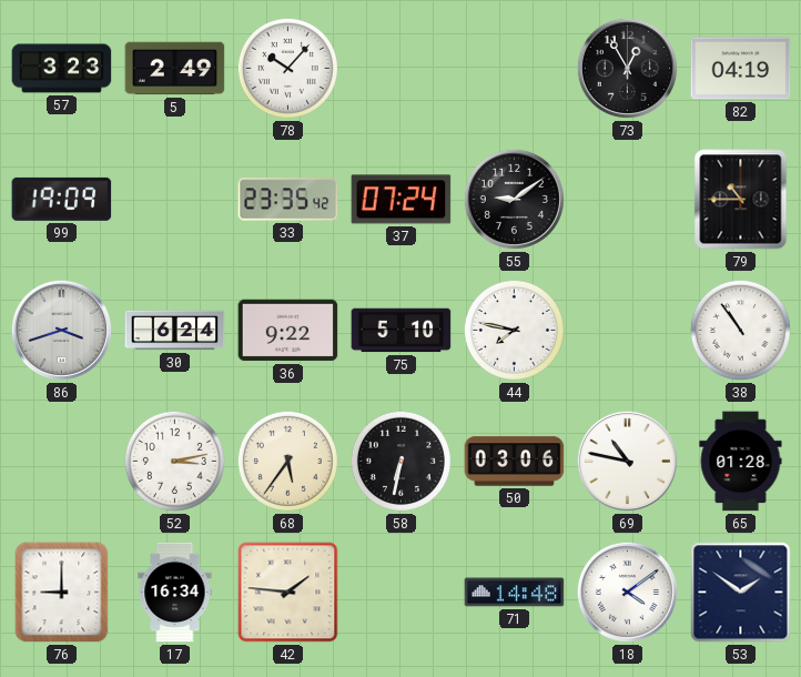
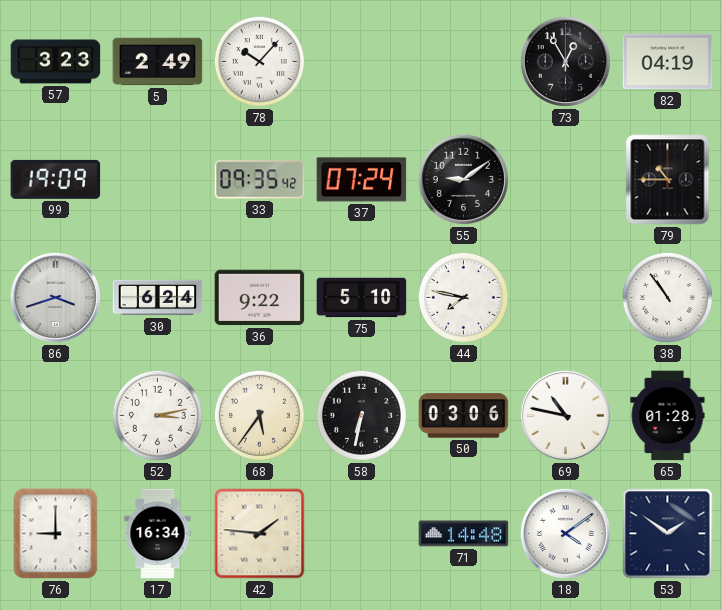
33: 23:35 -> 09:35
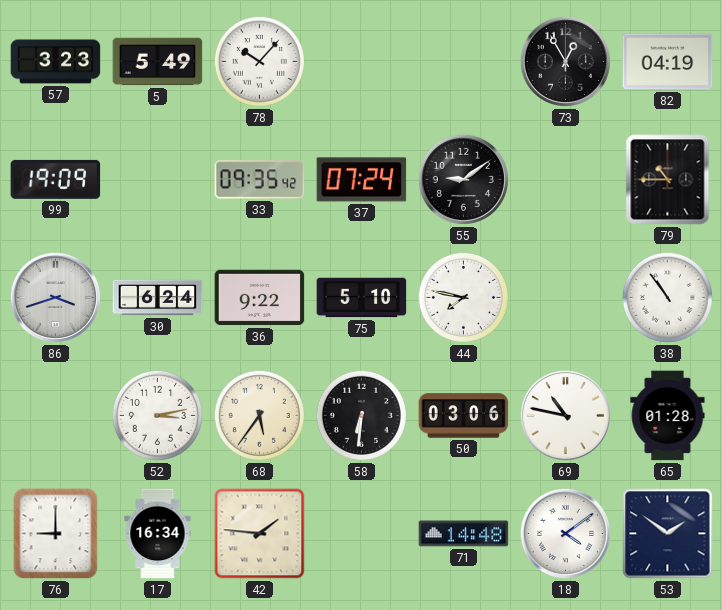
5: 2:49 -> 5:49
58: 6:32 -> 6:31
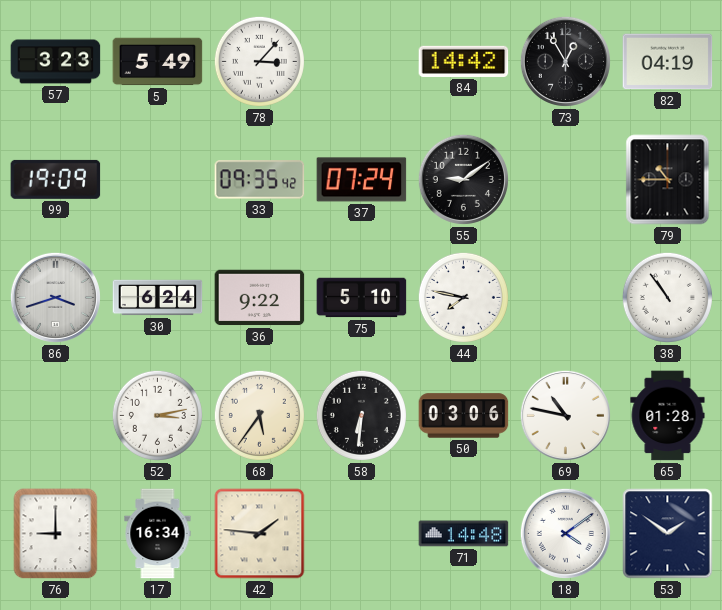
78: 10:07 -> 3:07
84: none -> 14:42
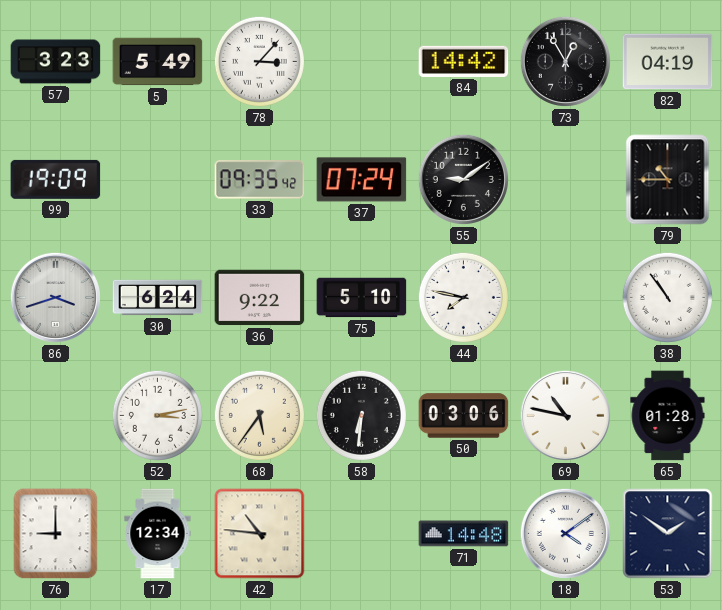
17: 16:34 -> 12:34
42: 1:46 -> 10:46
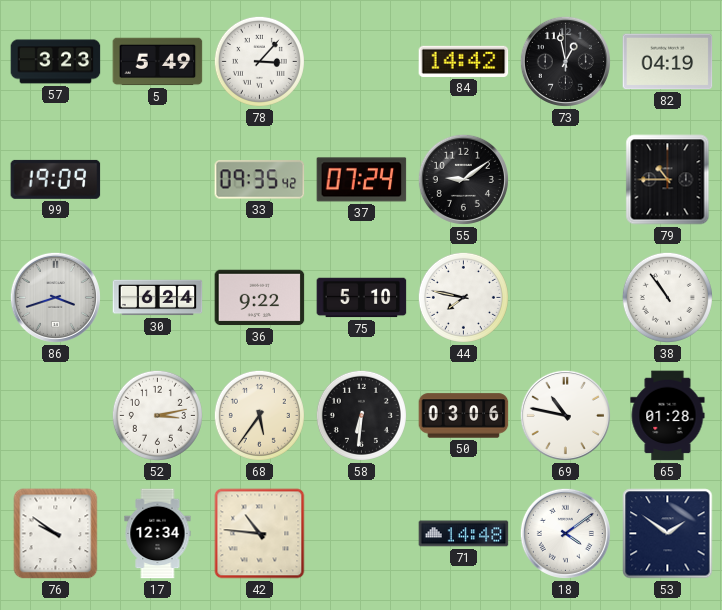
73: 12:55 -> 12:58
76: 9:00 -> 9:51
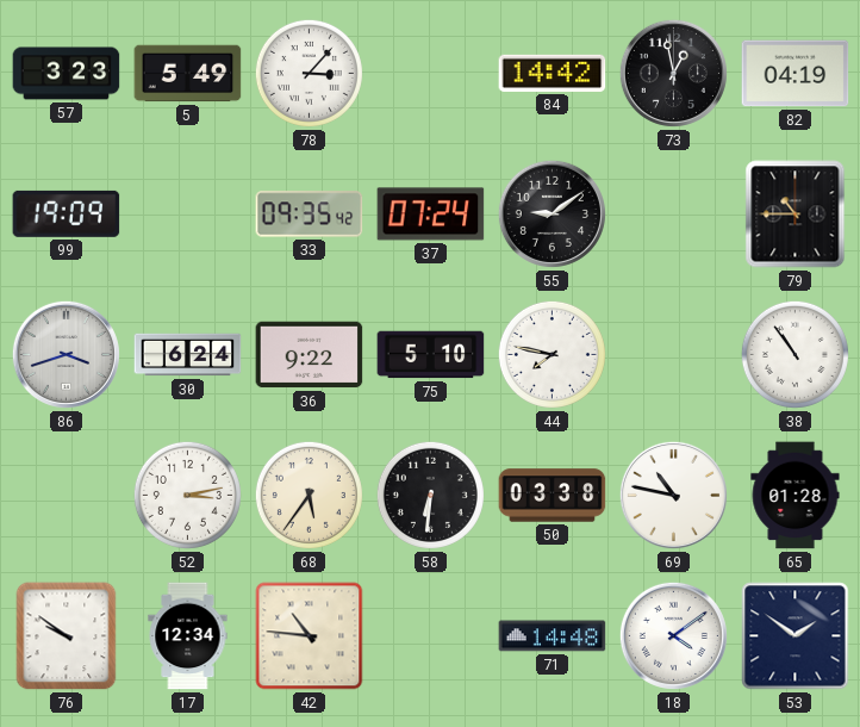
50: 03:06 -> 03:38
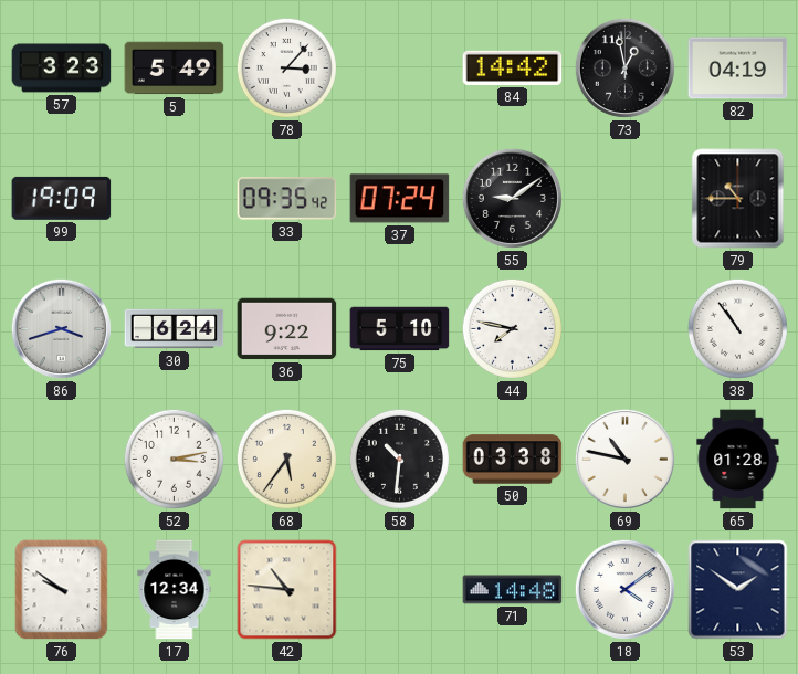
58: 6:31 -> 10:31
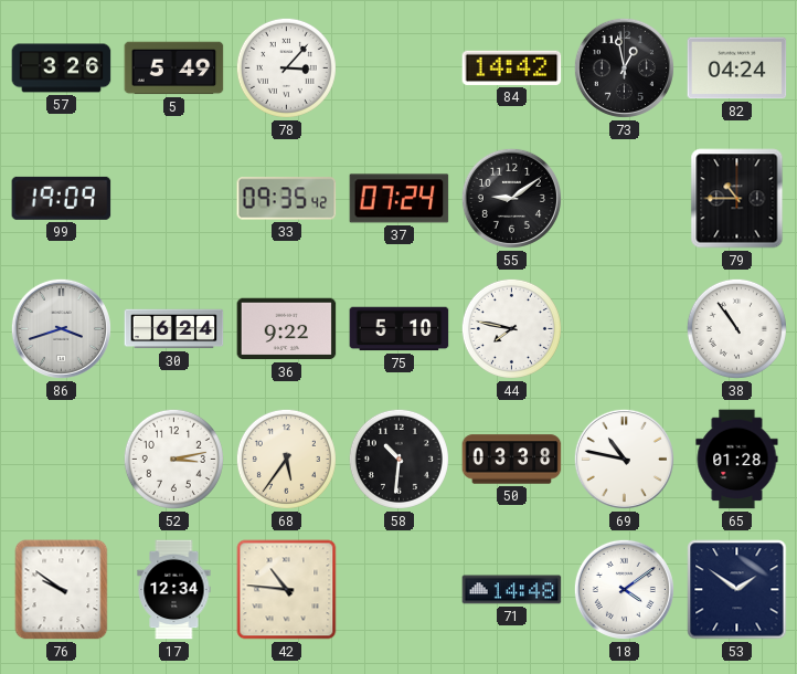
57: 3:23 -> 3:26
82: 04:19 -> 04:24
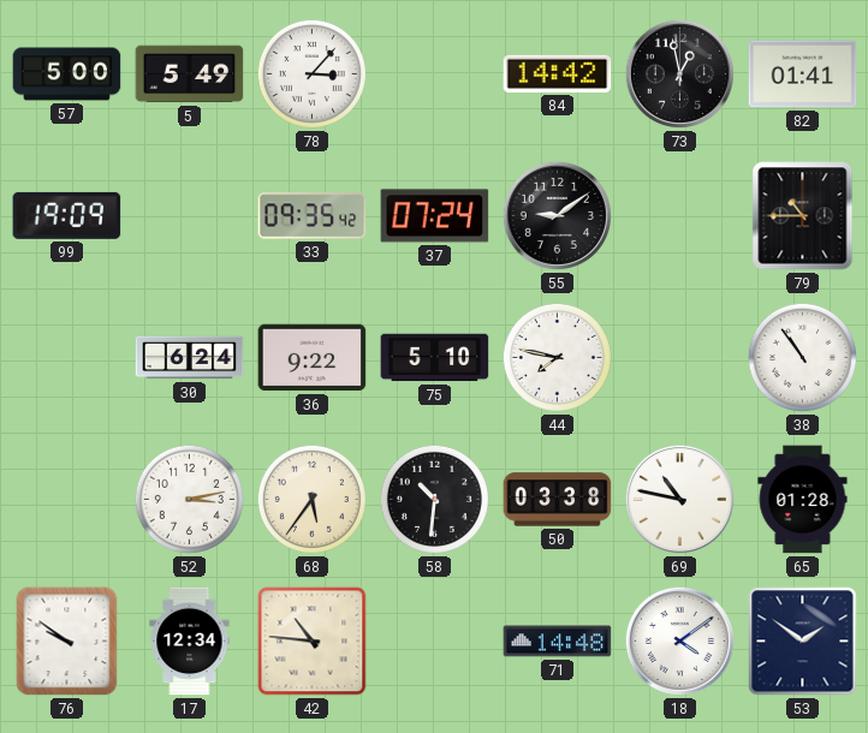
57: 3:26 -> 5:00
82: 04:24 -> 01:41
86: 3:42 -> none
